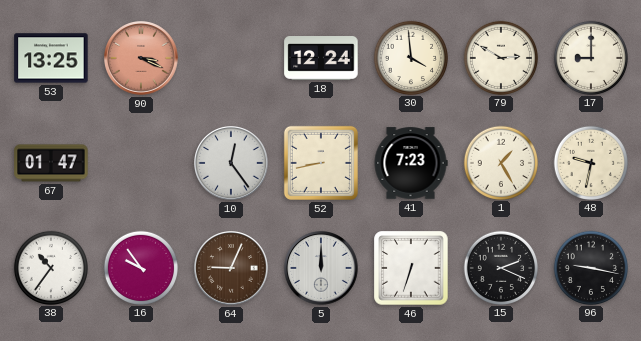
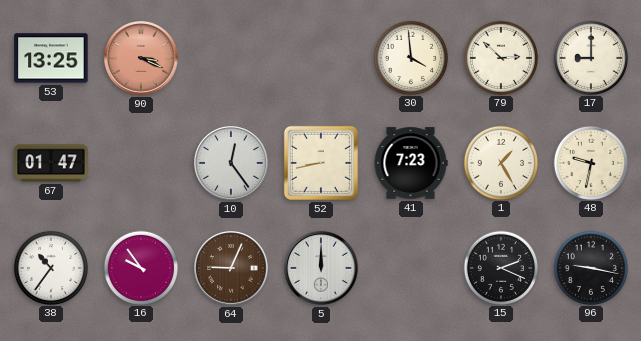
18: 12:24 -> none
79: 2:50 -> 2:52
46: 6:33 -> none
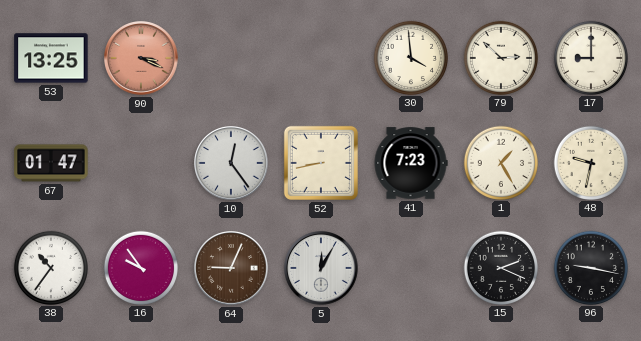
5: 12:00 -> 12:05
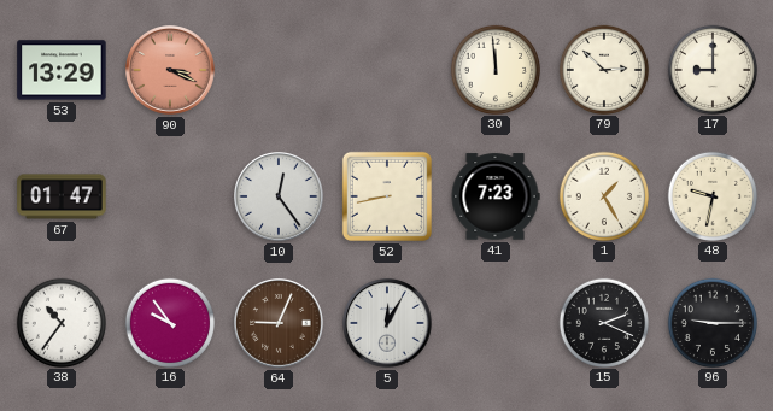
53: 13:25 -> 13:29
30: 3:59 -> 11:59
96: 9:17 -> 9:15
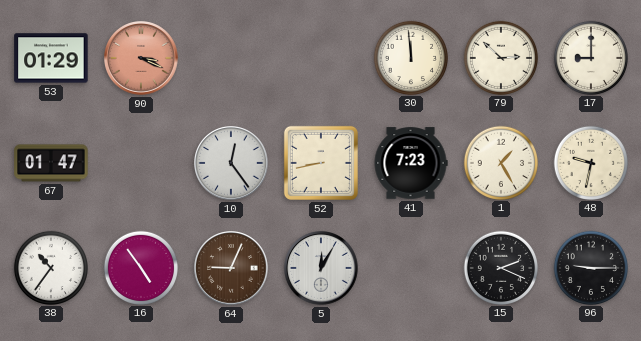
53: 13:29 -> 01:29
16: 9:54 -> 4:54
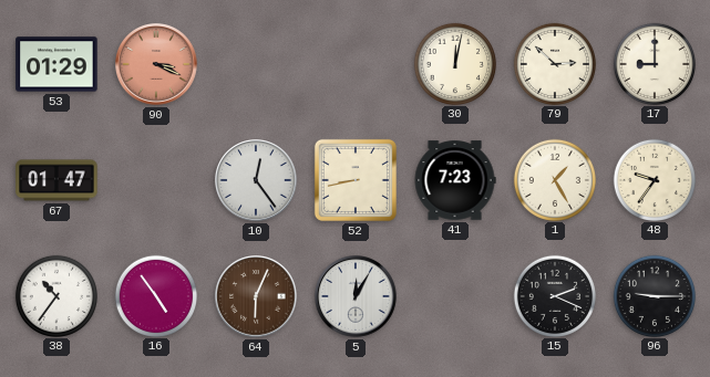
30: 11:59 -> 12:02
48: 9:32 -> 9:36
64: 9:04 -> 6:04
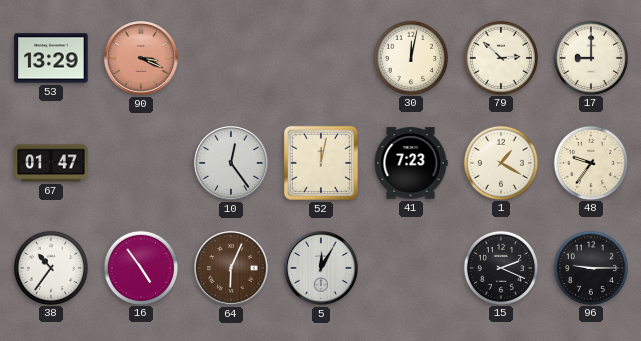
53: 01:29 -> 13:29
52: 8:43 -> 12:02
1: 1:25 -> 1:20
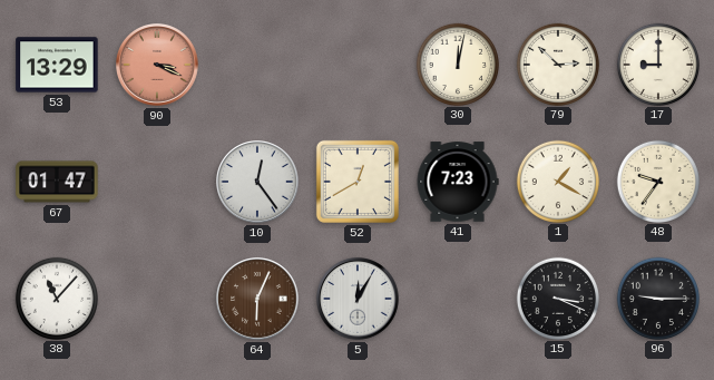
52: 12:02 -> 12:40
38: 10:36 -> 11:07
16: 4:54 -> none
15: 2:19 -> 3:19
